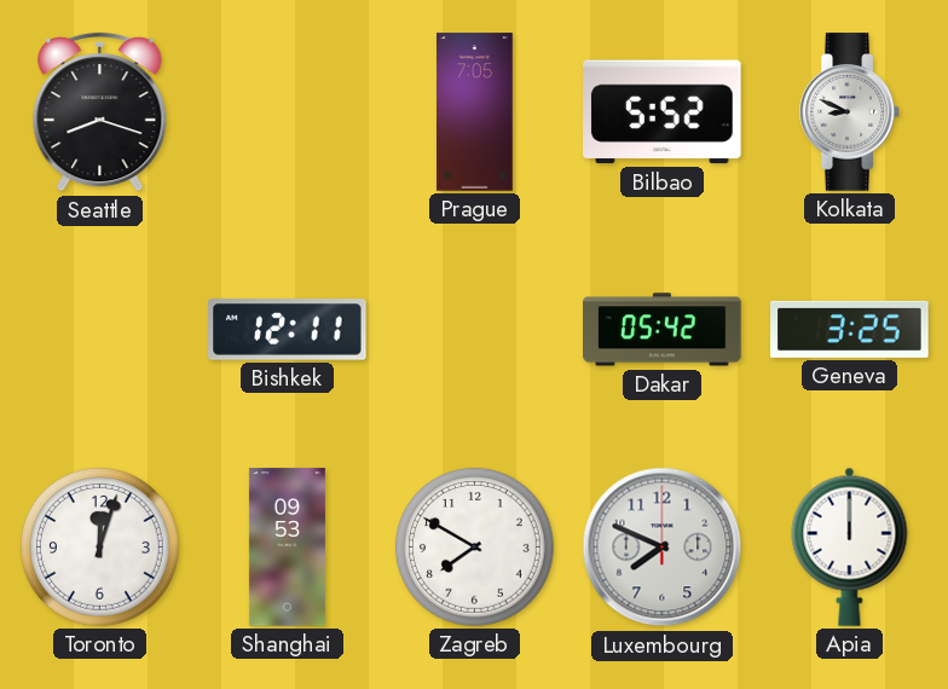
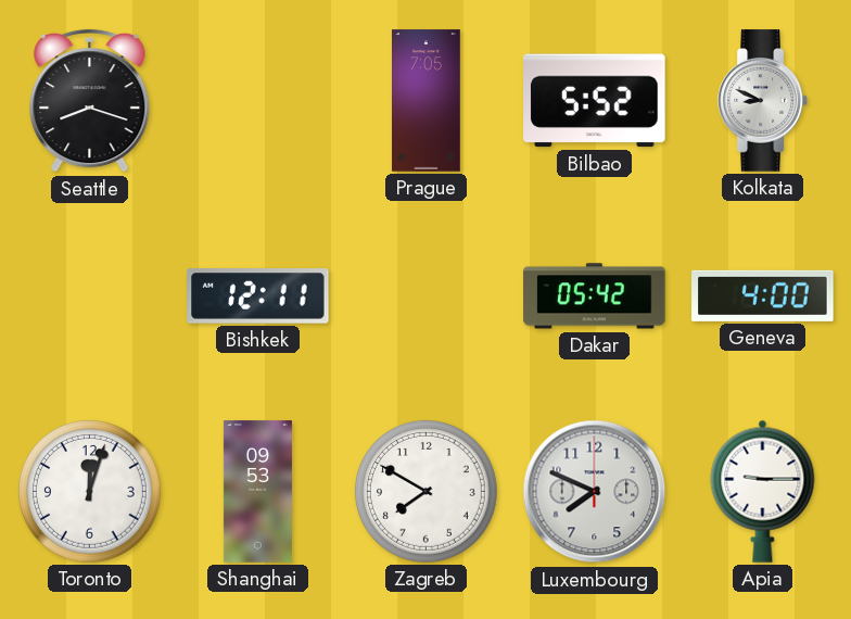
Geneva: 3:25 -> 4:00
Apia: 12:00 -> 9:15
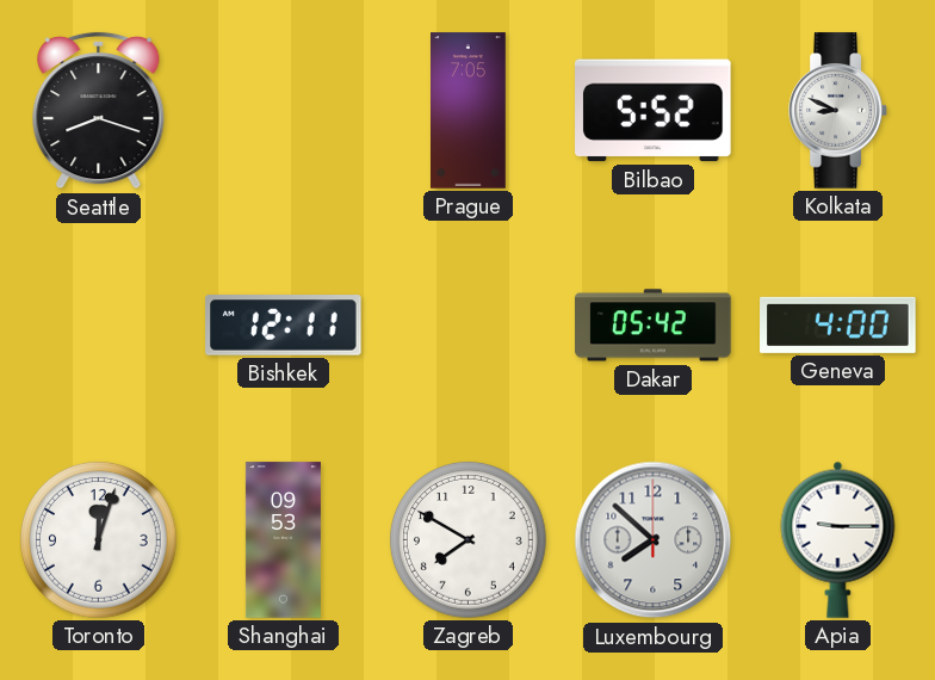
Luxembourg: 7:49 -> 7:52
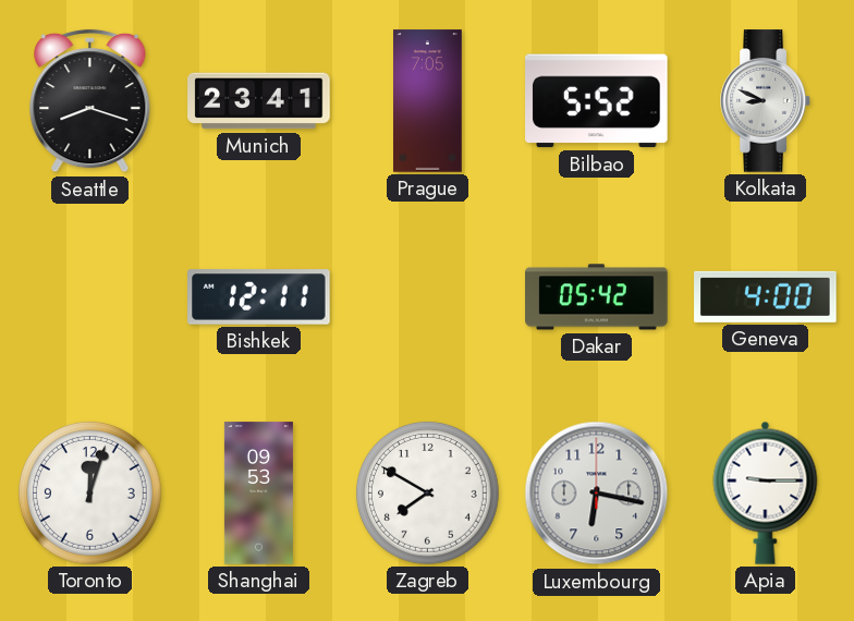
Munich: none -> 23:41
Luxembourg: 7:52 -> 6:17
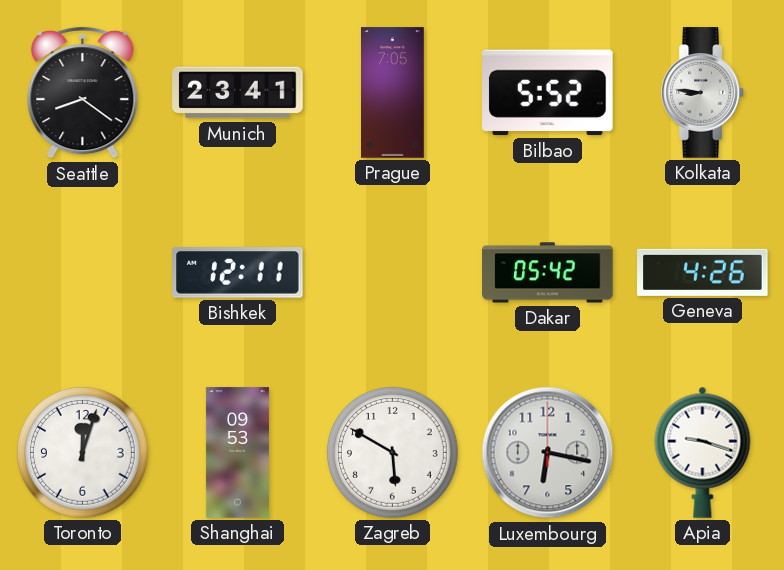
Seattle: 8:18 -> 8:21
Kolkata: 8:49 -> 8:46
Geneva: 4:00 -> 4:26
Zagreb: 7:50 -> 5:50
Apia: 9:15 -> 9:18
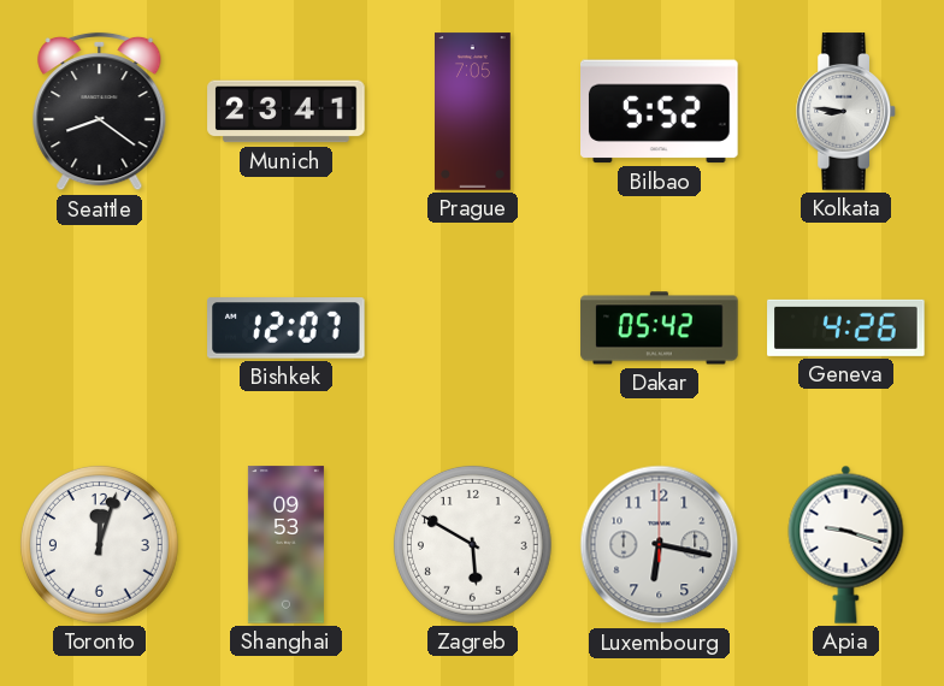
Bishkek: 12:11 -> 12:07
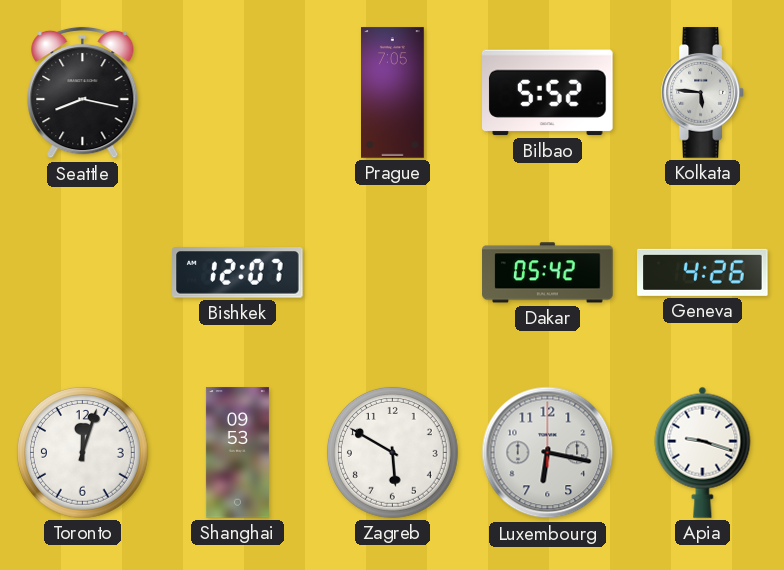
Seattle: 8:21 -> 8:17
Munich: 23:41 -> none
Kolkata: 8:46 -> 5:46
